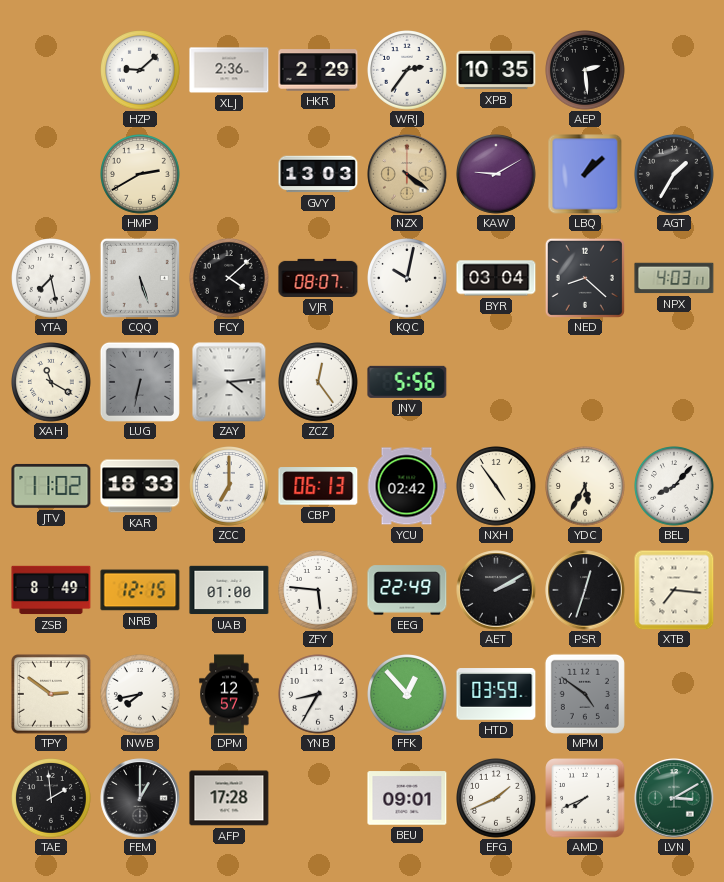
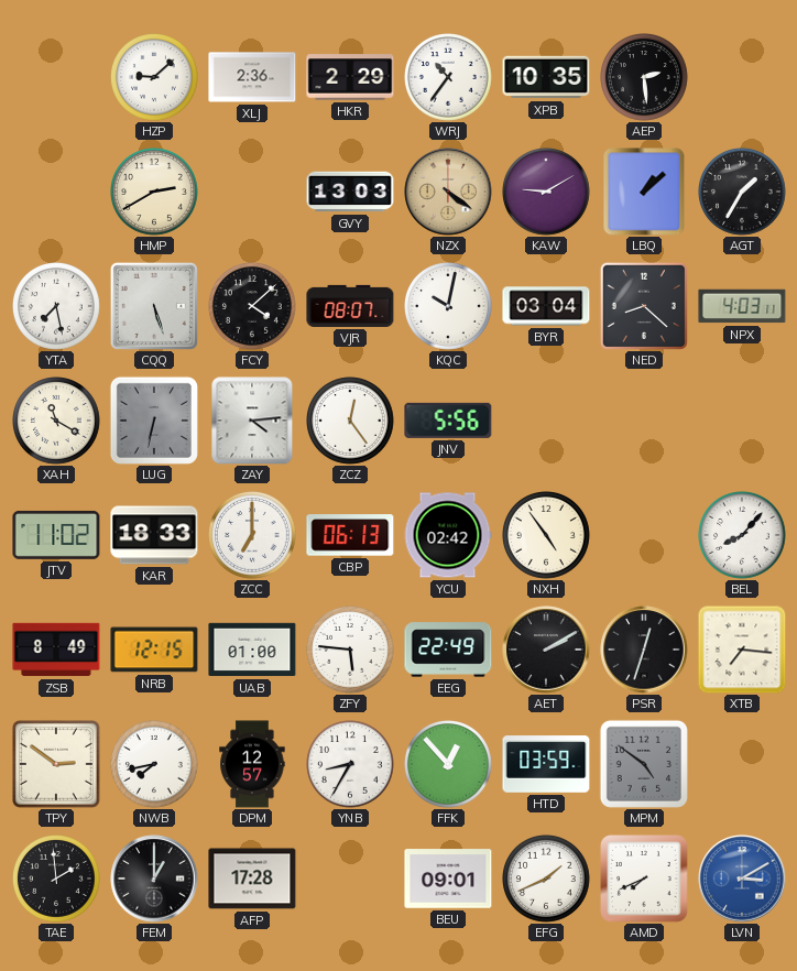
WRJ: 2:36 -> 10:36
YDC: 5:35 -> none
LVN dial: green -> blue
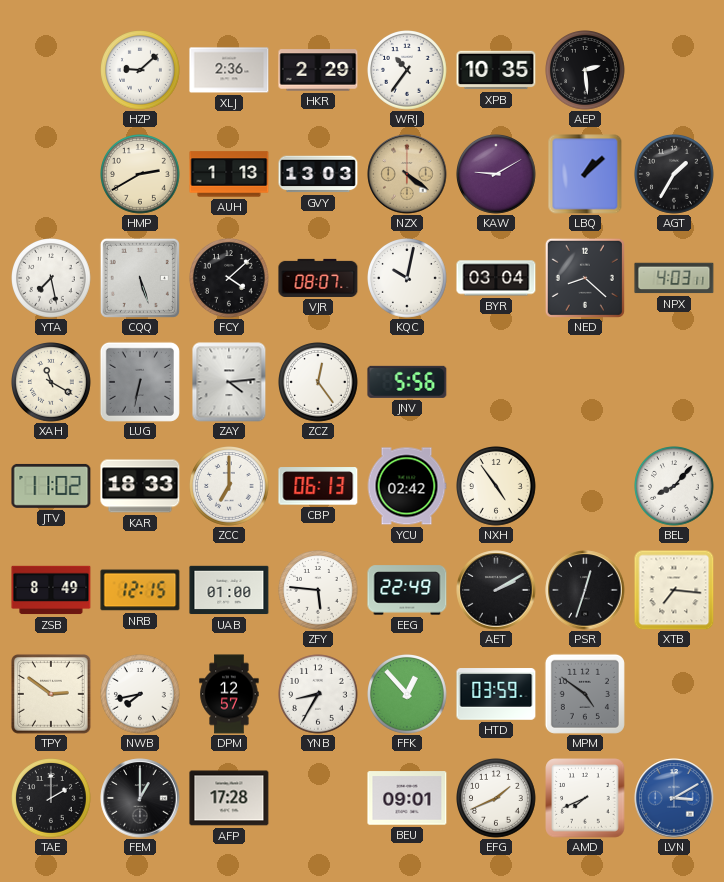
AUH: none -> 1:13
TAE: 1:59 -> 2:00
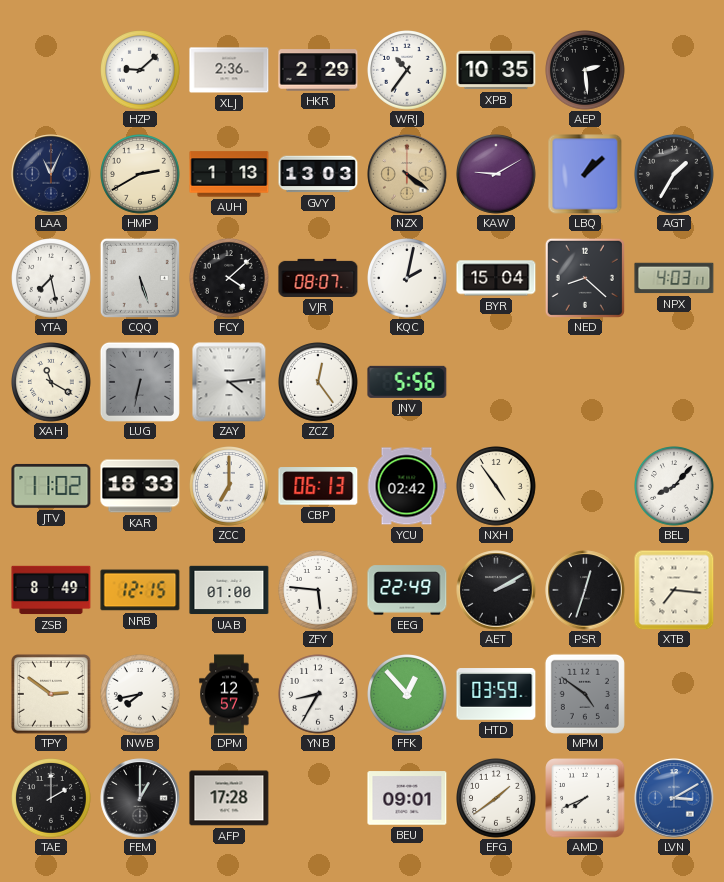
LAA: none -> 11:04
KQC: 10:02 -> 2:02
BYR: 03:04 -> 15:04
EFG: 1:41 -> 1:39
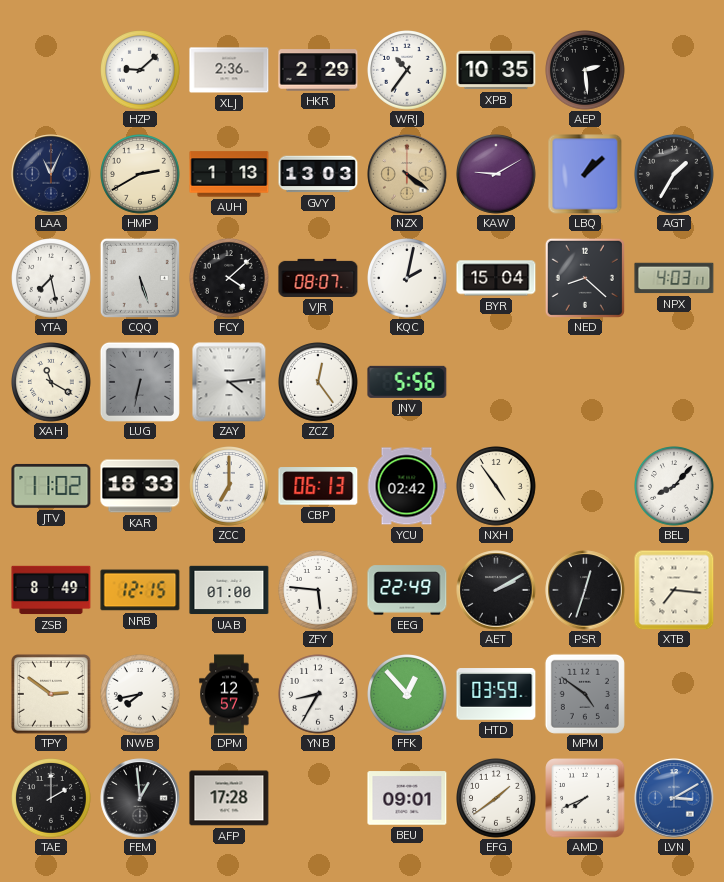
FEM: 1:00 -> 12:59
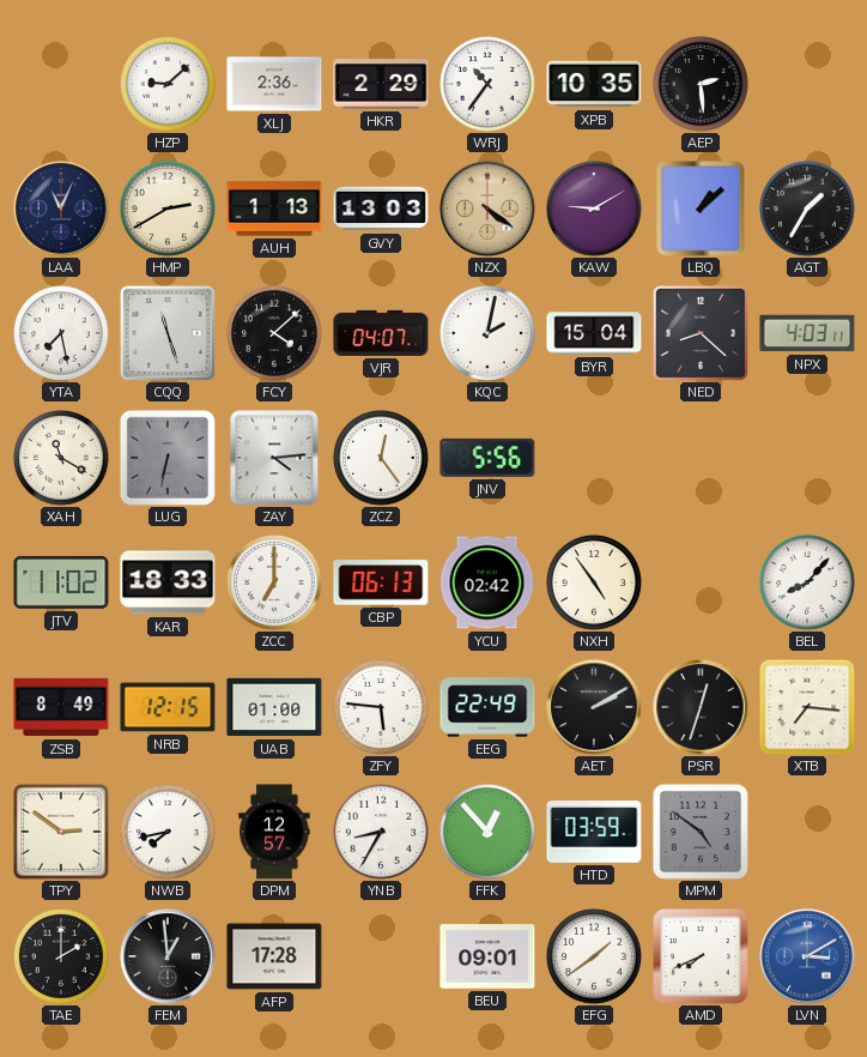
CQQ: 5:27 -> 11:27
VJR: 08:07 -> 04:07
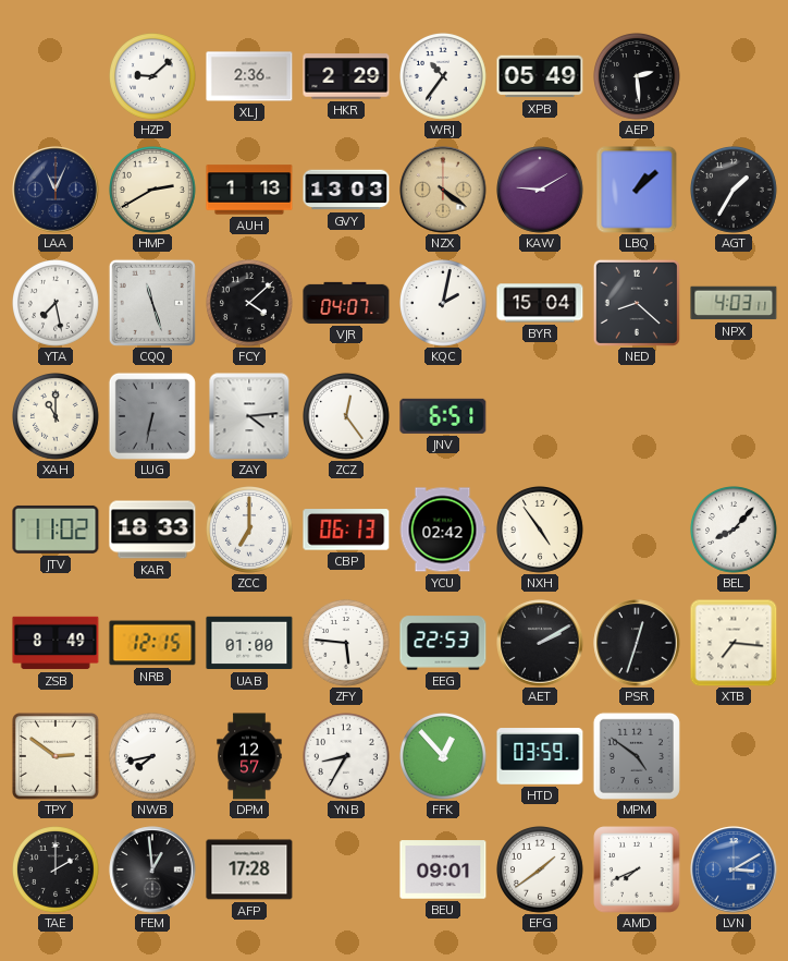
XPB: 10:35 -> 05:49
XAH: 11:20 -> 11:00
JNV: 5:56 -> 6:51
EEG: 22:49 -> 22:53
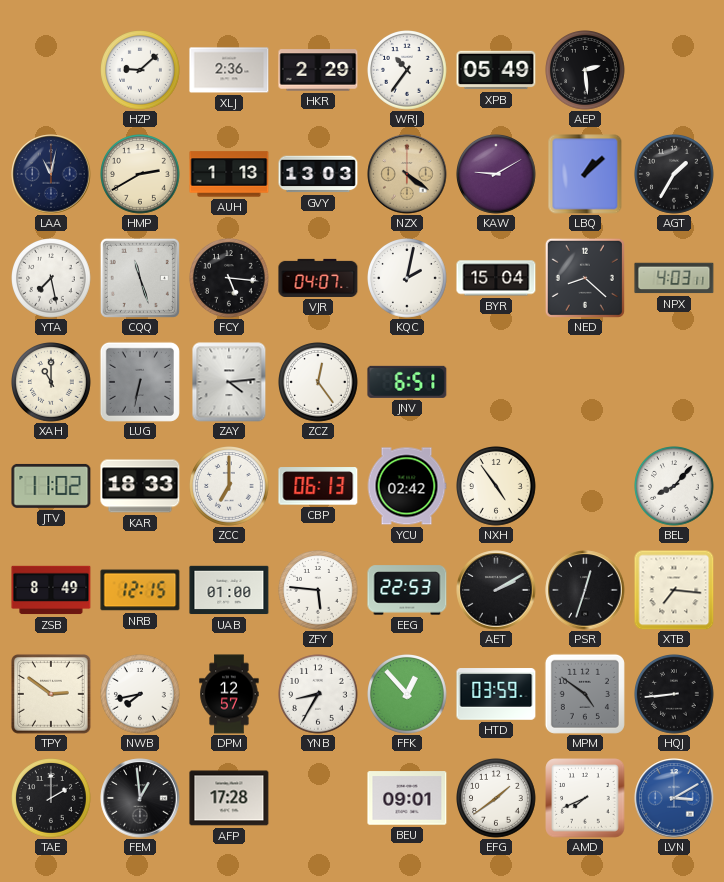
LAA: 11:04 -> 11:02
FCY: 4:08 -> 5:16
HQJ: none -> 8:44
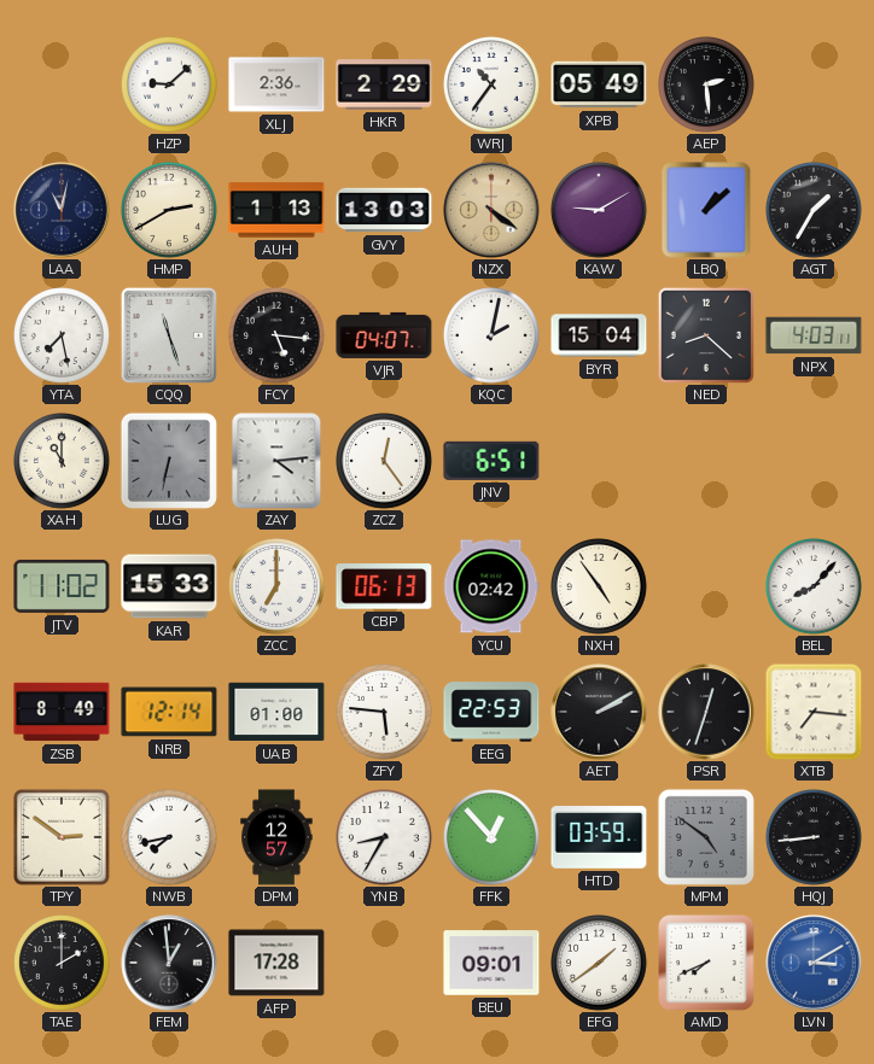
KAR: 18:33 -> 15:33
NRB: 12:15 -> 12:14
